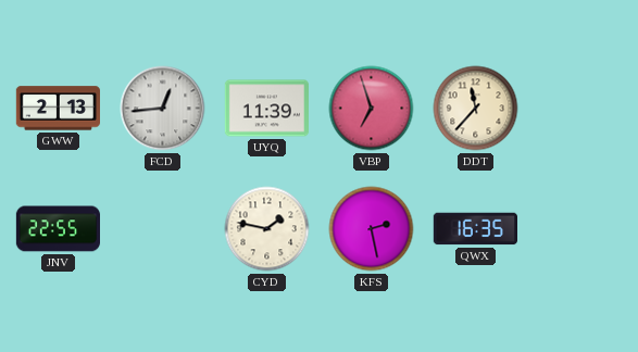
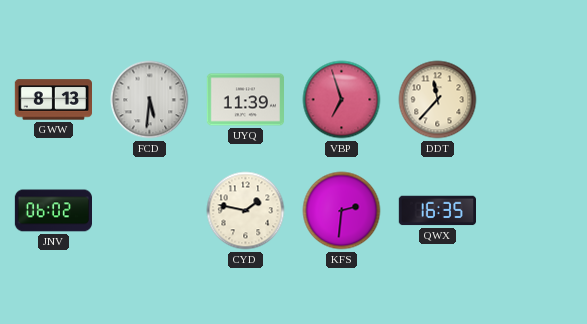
GWW: 2:13 -> 8:13
FCD: 12:44 -> 5:31
JNV: 22:55 -> 06:02
KFS: 2:28 -> 2:31
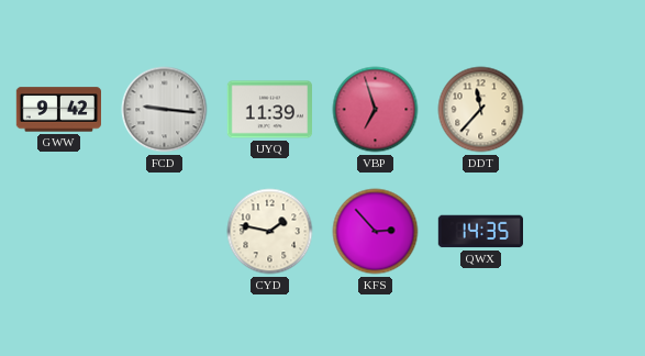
GWW: 8:13 -> 9:42
FCD: 5:31 -> 9:16
JNV: 06:02 -> none
KFS: 2:31 -> 2:53
QWX: 16:35 -> 14:35
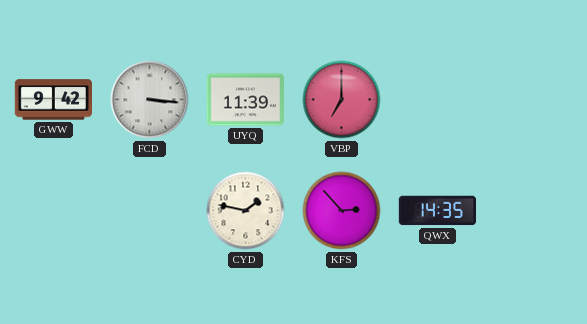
FCD: 9:16 -> 3:16
VBP: 6:57 -> 7:00
DDT: 11:37 -> none
